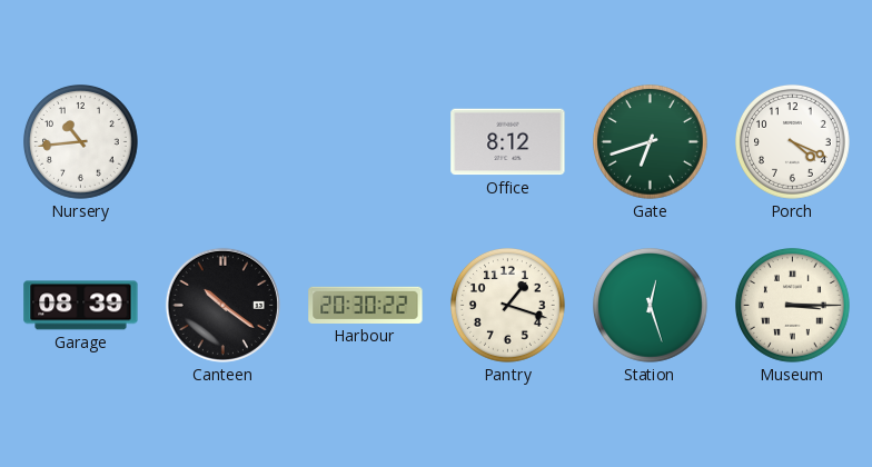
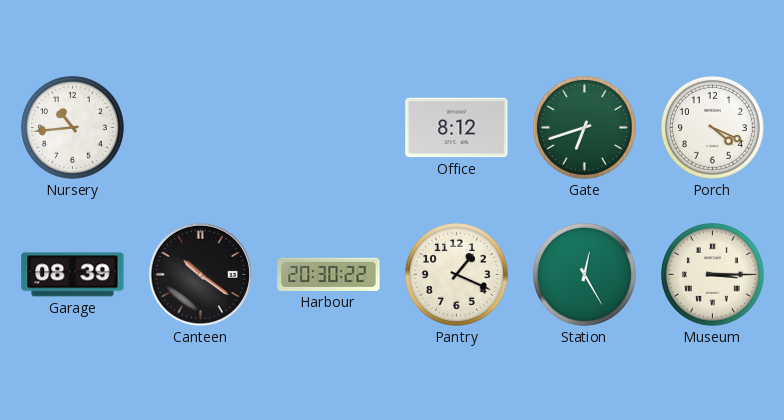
Pantry: 1:18 -> 1:19
Station: 12:27 -> 12:25
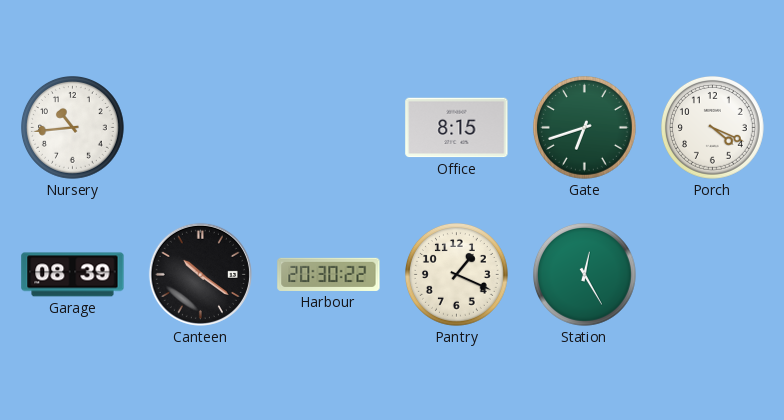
Office: 8:12 -> 8:15
Museum: 3:15 -> none
